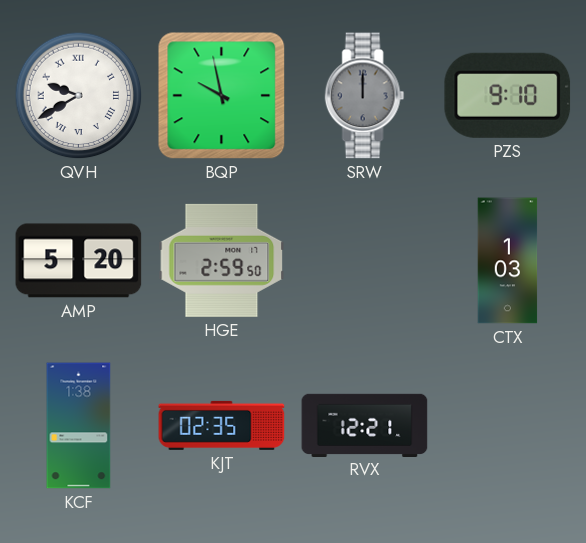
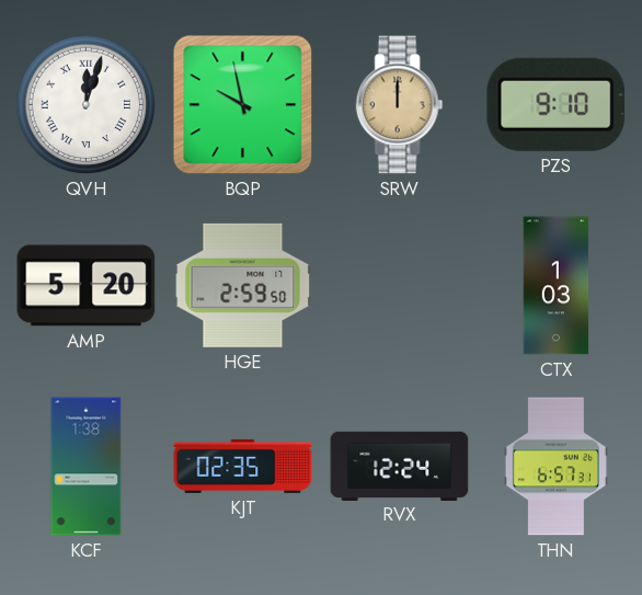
QVH: 9:40 -> 12:03
SRW dial: grey -> champagne
RVX: 12:21 -> 12:24
THN: none -> 6:57
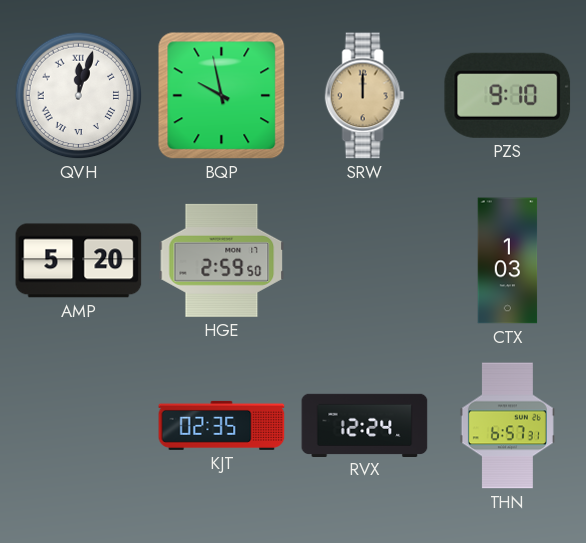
KCF: 1:38 -> none
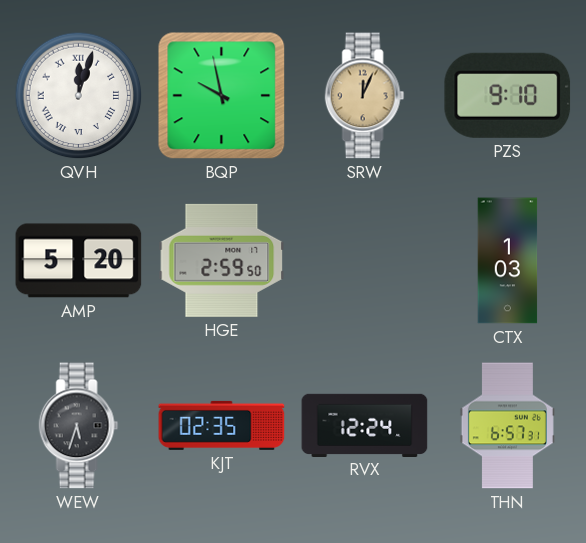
SRW: 12:00 -> 12:04
WEW: none -> 5:33
